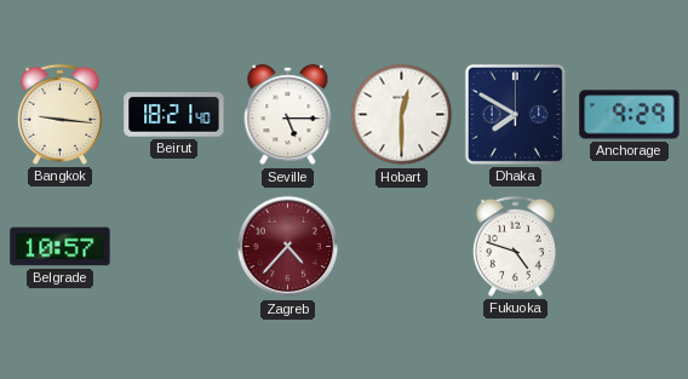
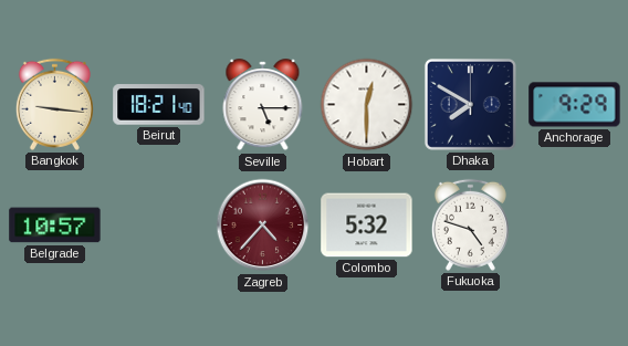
Colombo: none -> 5:32
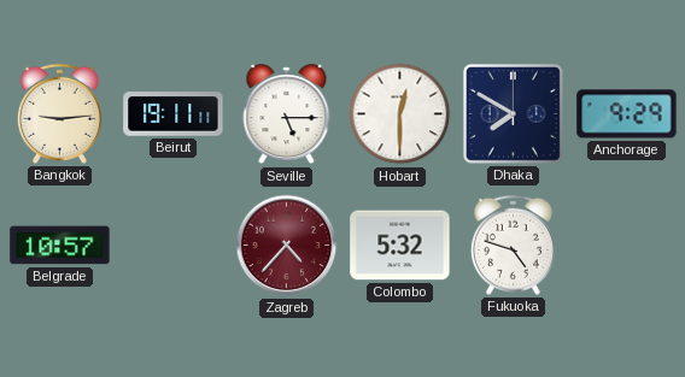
Bangkok: 9:16 -> 9:14
Beirut: 18:21 -> 19:11
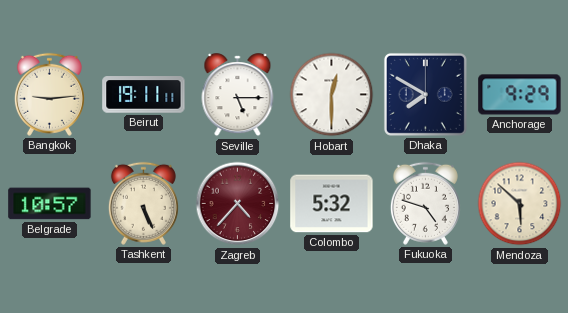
Tashkent: none -> 5:26
Mendoza: none -> 5:52
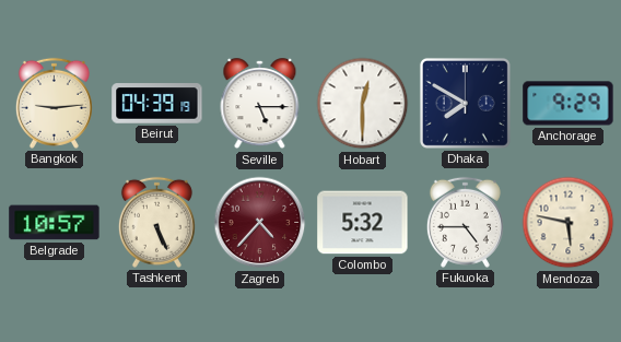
Beirut: 19:11 -> 04:39
Fukuoka: 4:48 -> 4:45
Mendoza: 5:52 -> 5:47
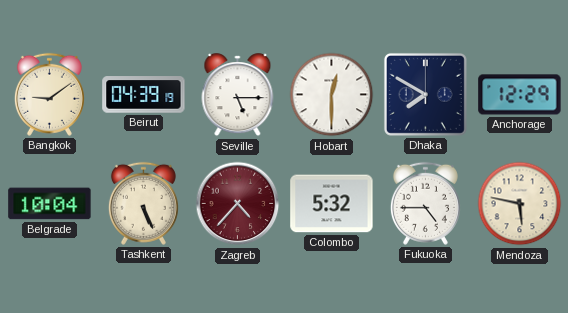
Bangkok: 9:14 -> 9:09
Anchorage: 9:29 -> 12:29
Belgrade: 10:57 -> 10:04
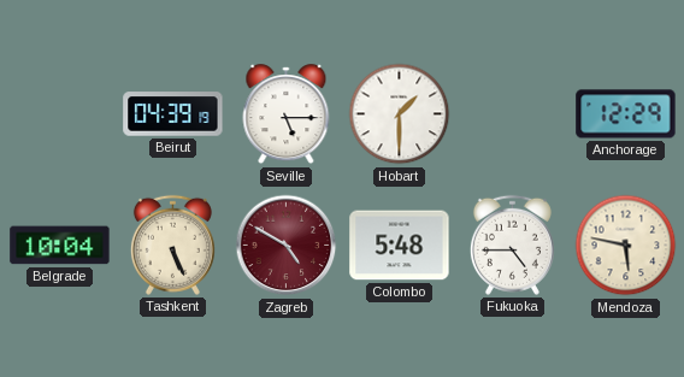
Bangkok: 9:09 -> none
Hobart: 12:30 -> 1:30
Dhaka: 7:50 -> none
Zagreb: 4:37 -> 4:50
Colombo: 5:32 -> 5:48
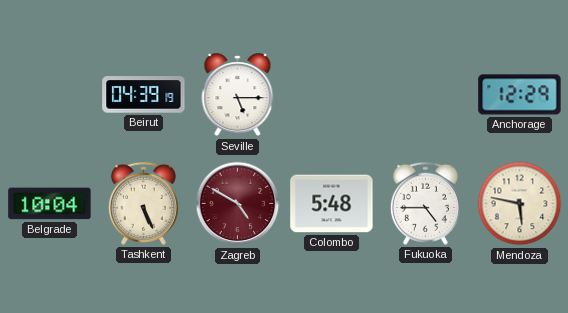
Hobart: 1:30 -> none
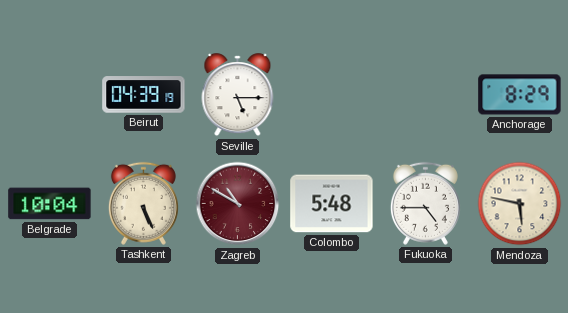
Anchorage: 12:29 -> 8:29
Zagreb: 4:50 -> 10:50
